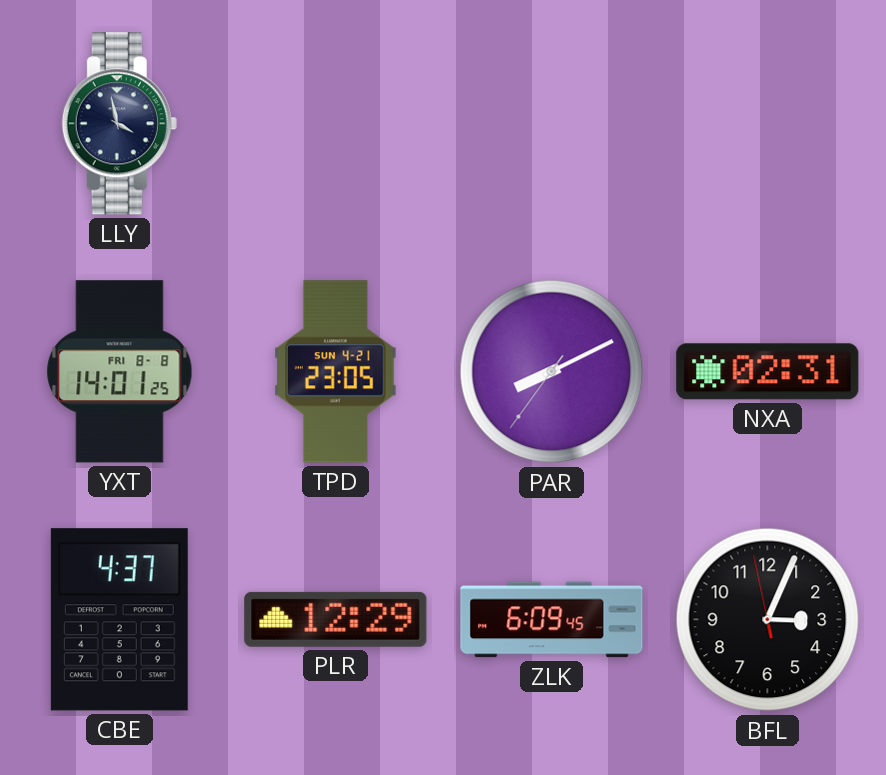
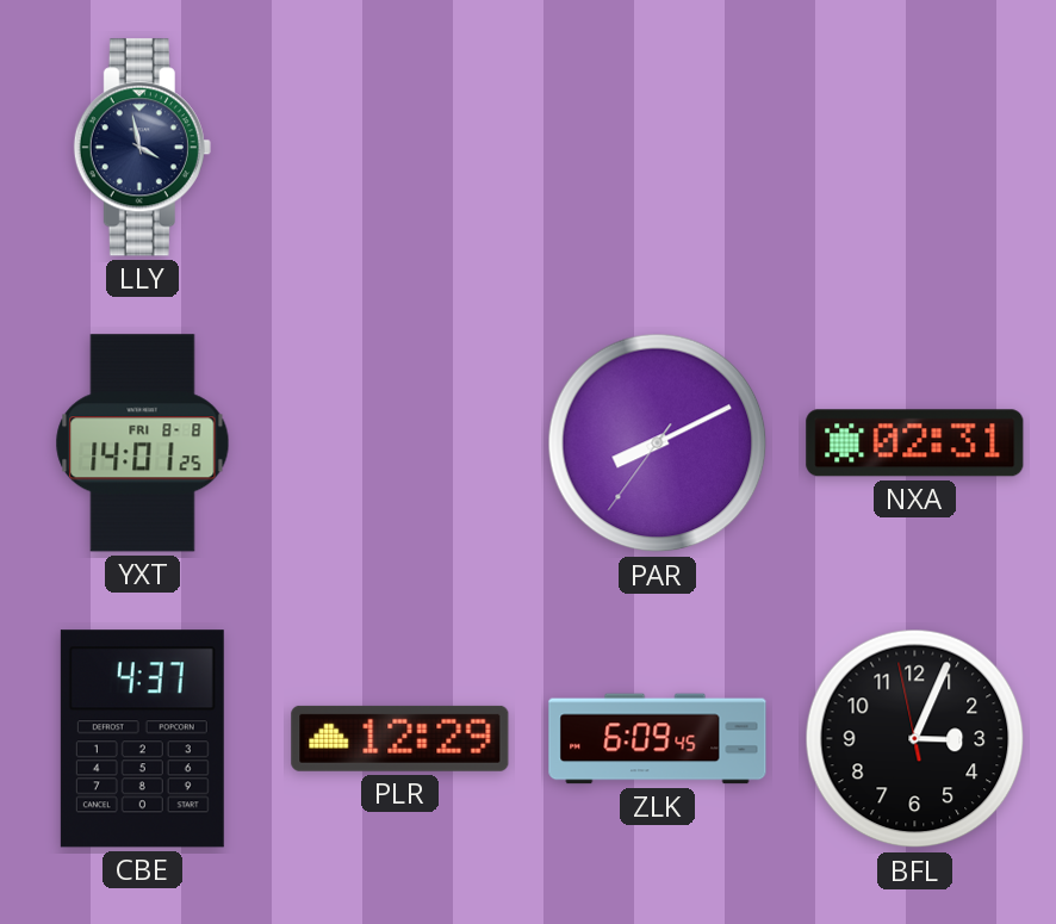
TPD: 23:05 -> none
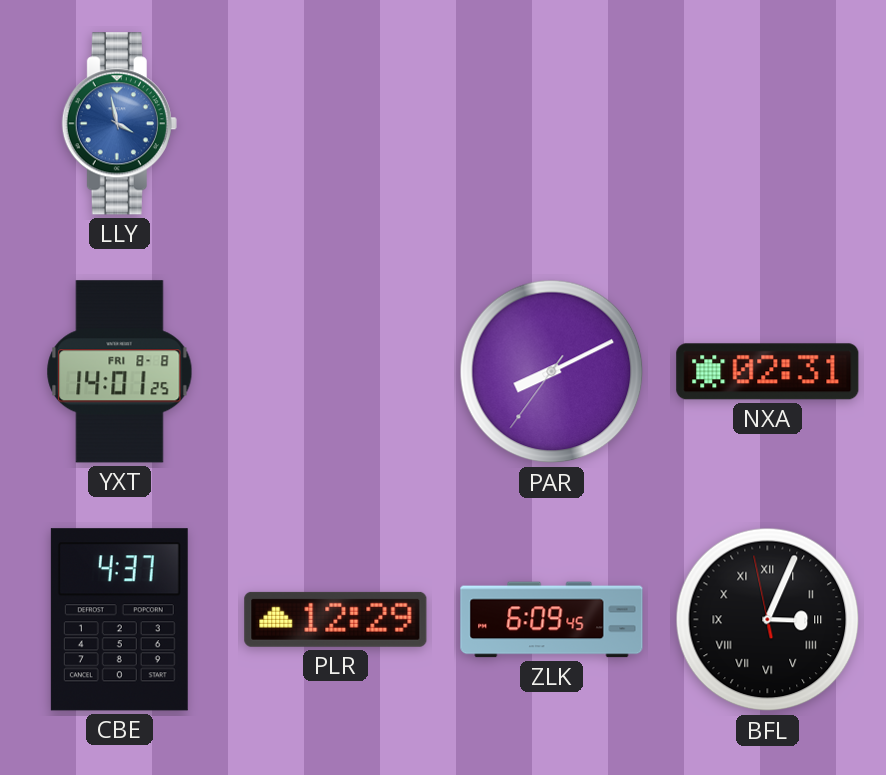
LLY dial: navy -> blue
BFL numerals: Arabic -> Roman
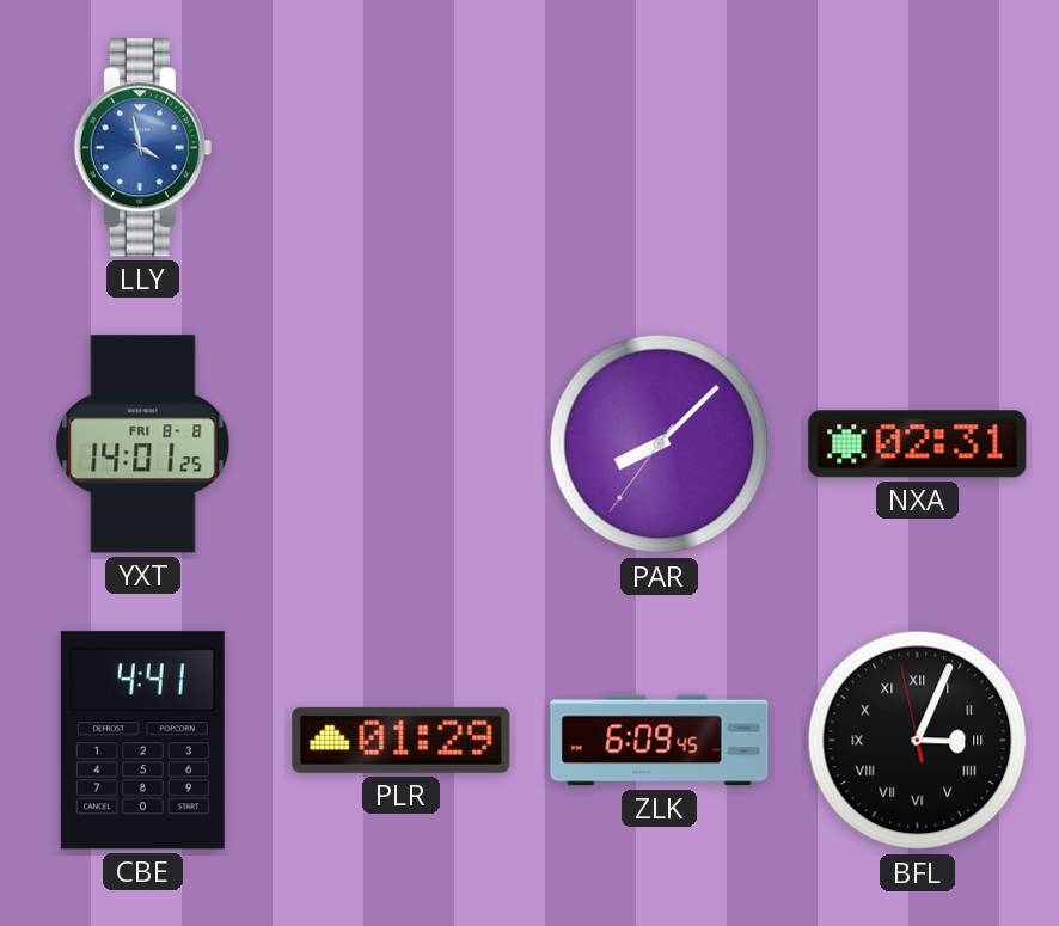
PAR: 8:10 -> 8:07
CBE: 4:37 -> 4:41
PLR: 12:29 -> 01:29
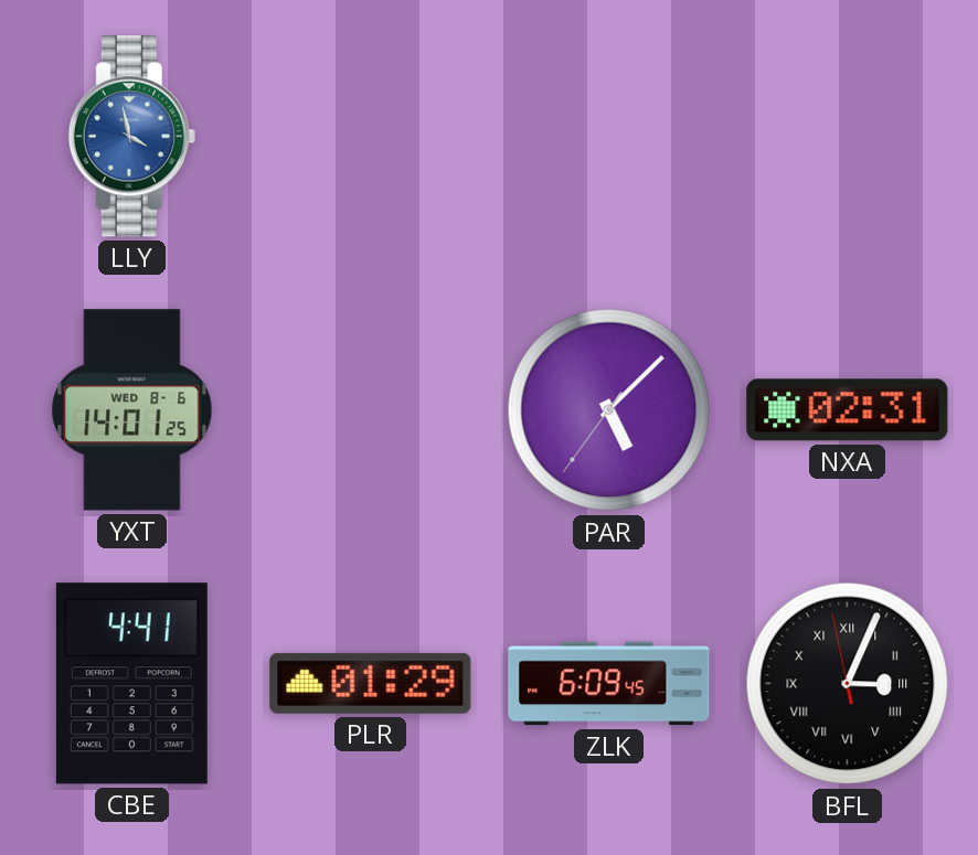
YXT date: FRI 8-8 -> WED 8-6
PAR: 8:07 -> 5:07
